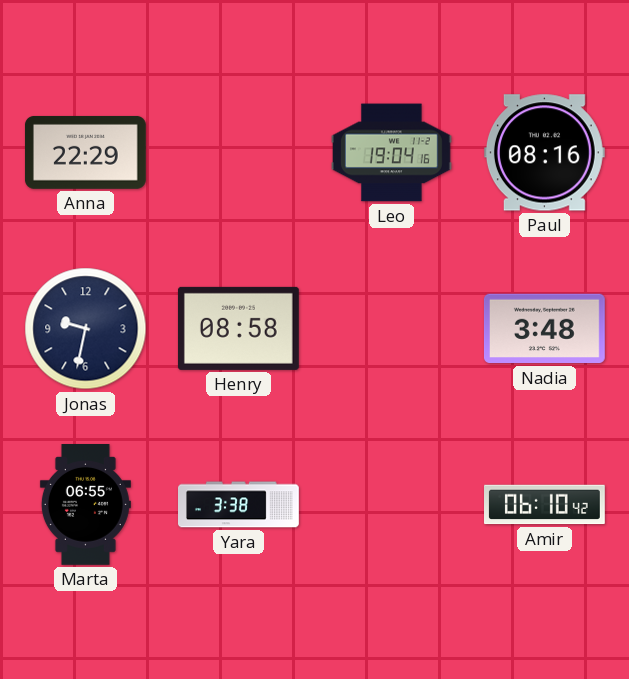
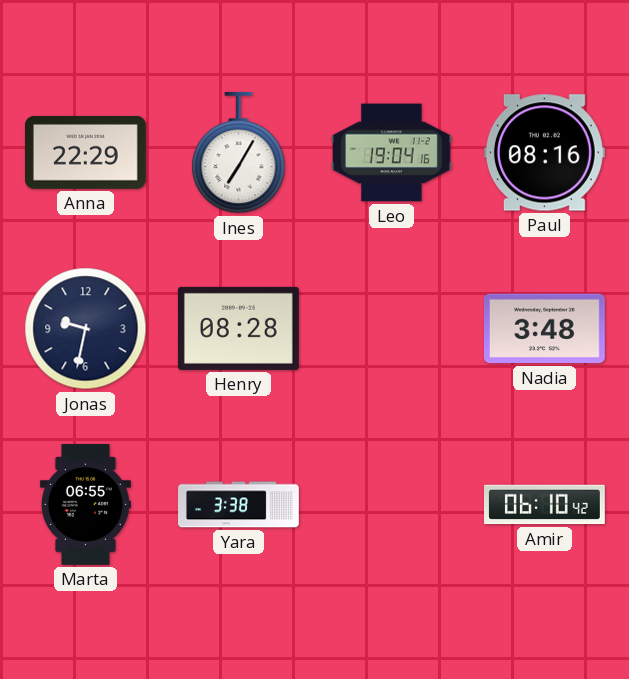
Ines: none -> 7:05
Henry: 08:58 -> 08:28
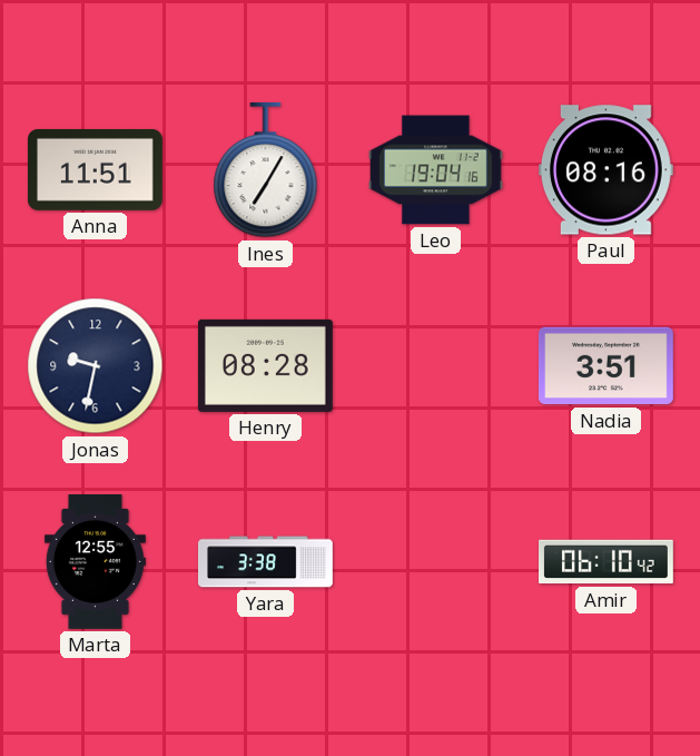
Anna: 22:29 -> 11:51
Nadia: 3:48 -> 3:51
Marta: 06:55 -> 12:55
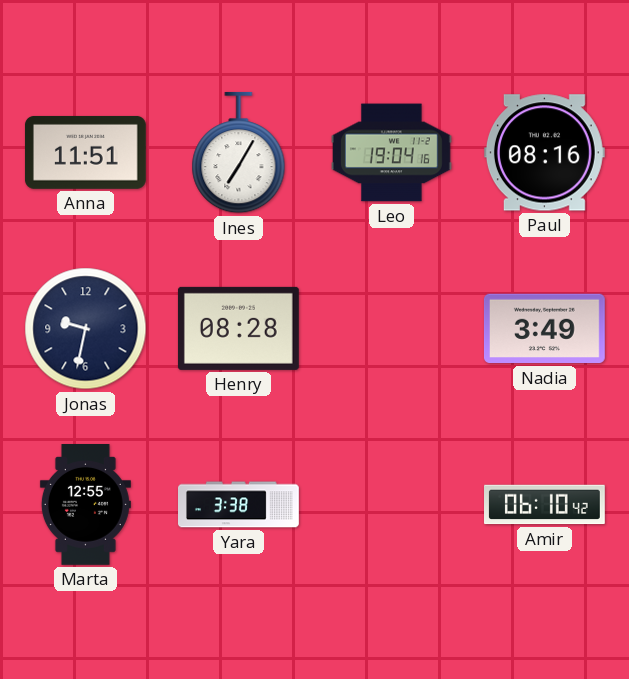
Nadia: 3:51 -> 3:49
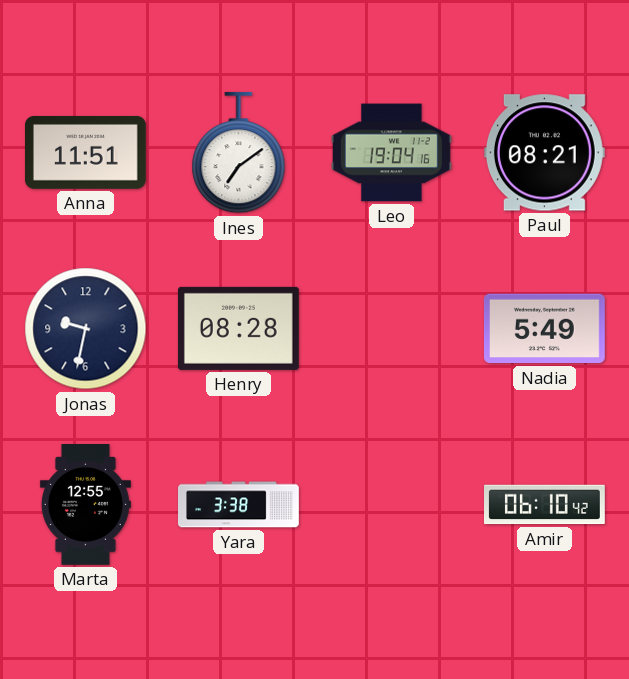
Ines: 7:05 -> 7:09
Paul: 08:16 -> 08:21
Nadia: 3:49 -> 5:49
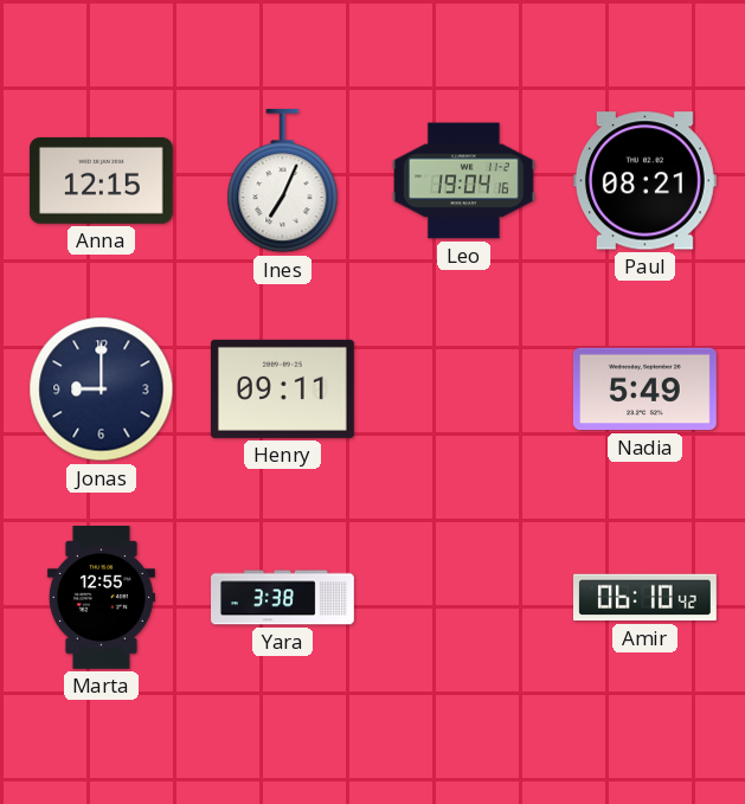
Anna: 11:51 -> 12:15
Ines: 7:09 -> 7:04
Jonas: 9:32 -> 9:00
Henry: 08:28 -> 09:11
